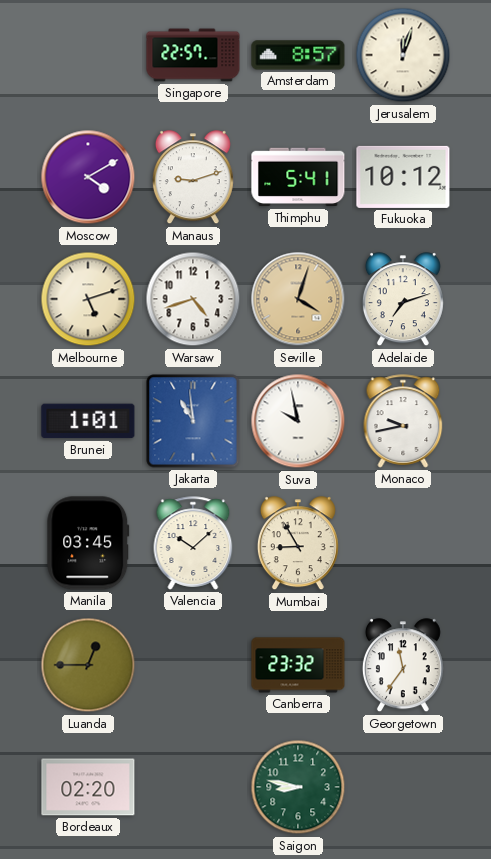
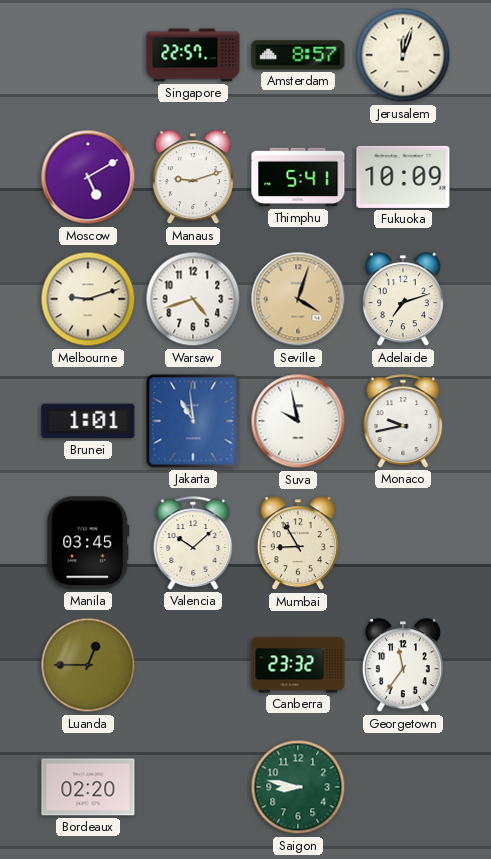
Moscow: 4:10 -> 5:10
Fukuoka: 10:12 -> 10:09
Melbourne: 5:12 -> 9:12
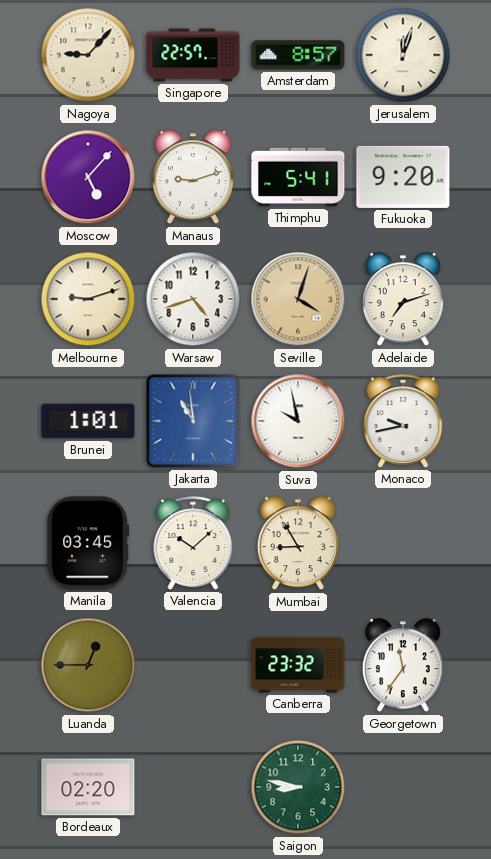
Nagoya: none -> 9:07
Moscow: 5:10 -> 5:07
Fukuoka: 10:09 -> 9:20
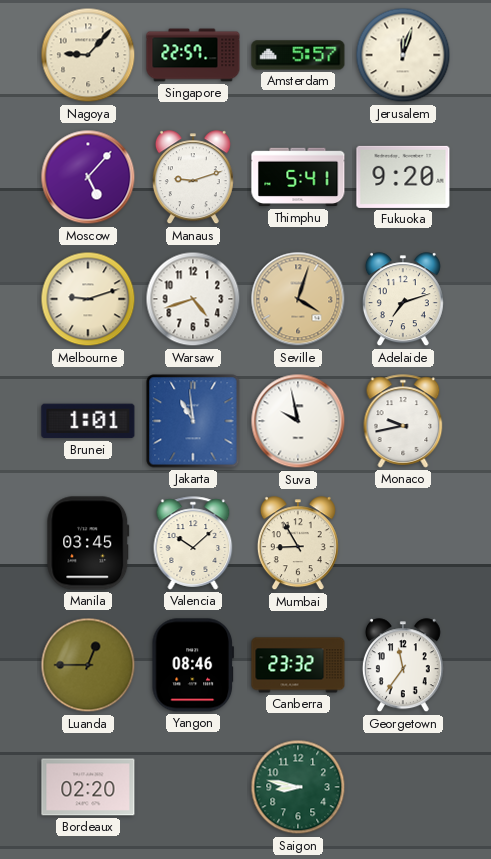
Amsterdam: 8:57 -> 5:57
Yangon: none -> 08:46
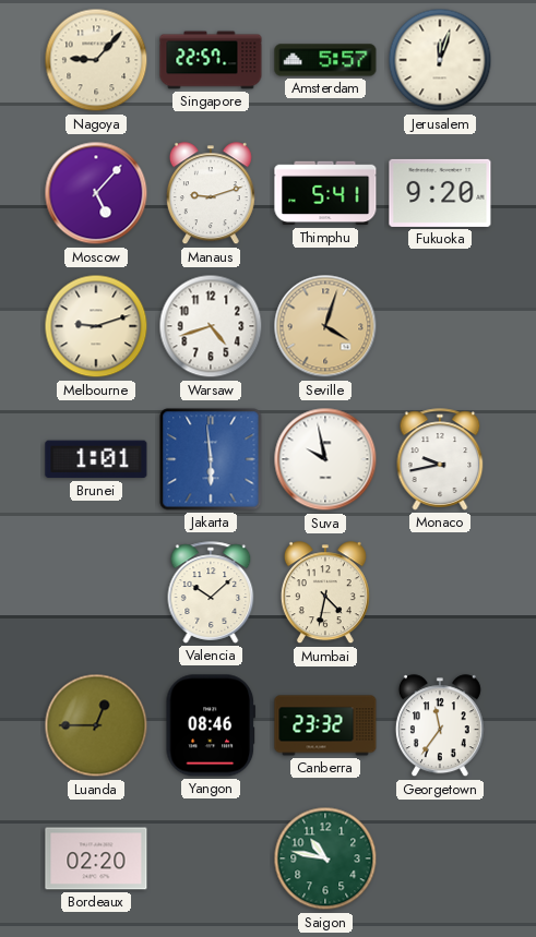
Adelaide: 7:12 -> none
Jakarta: 10:59 -> 5:59
Manila: 03:45 -> none
Mumbai: 8:55 -> 4:32
Saigon: 8:47 -> 10:47
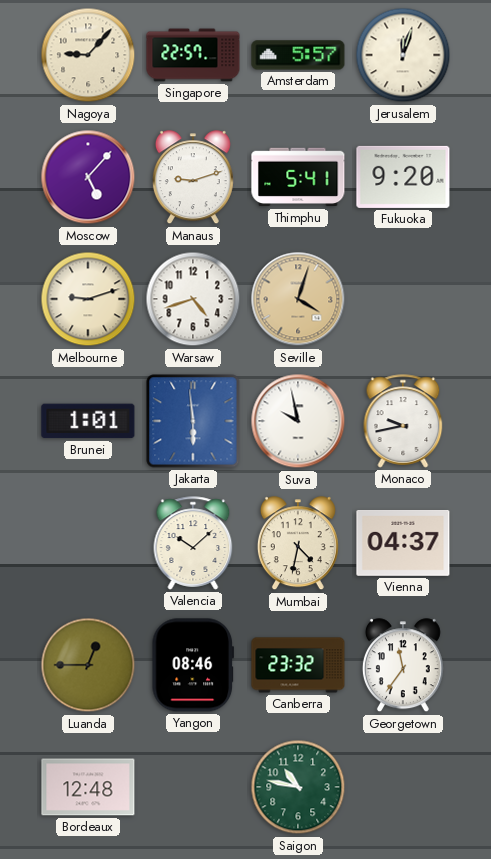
Vienna: none -> 04:37
Bordeaux: 02:20 -> 12:48
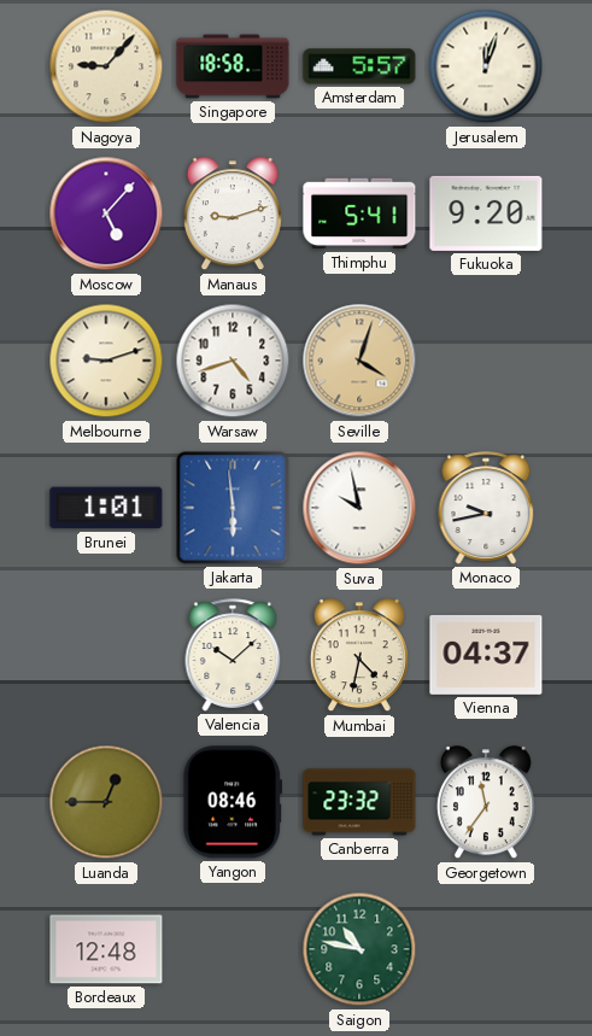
Singapore: 22:57 -> 18:58
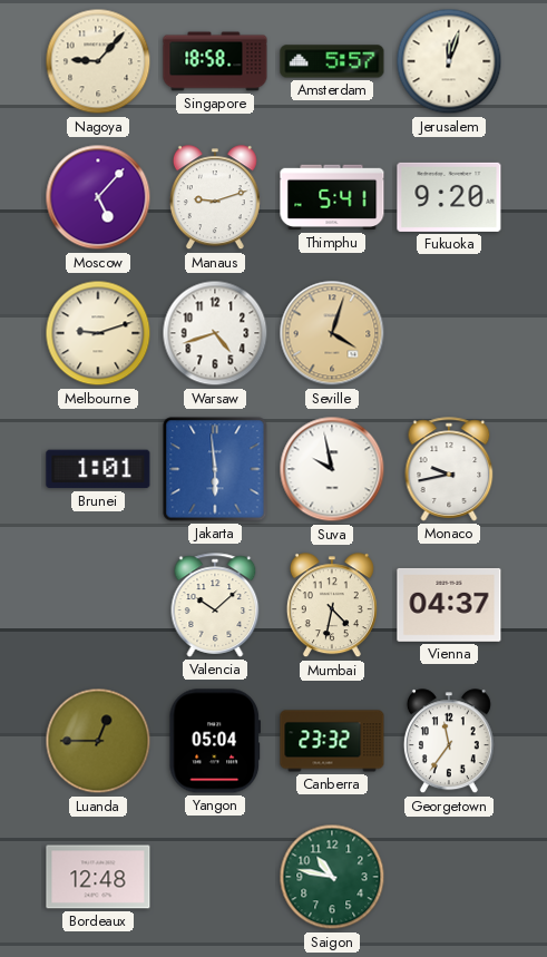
Yangon: 08:46 -> 05:04
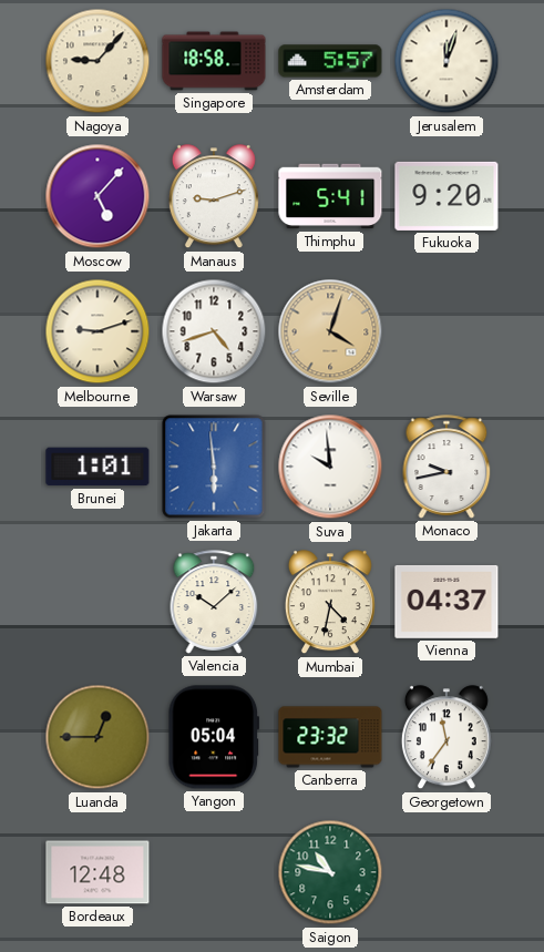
Suva: 9:58 -> 9:59
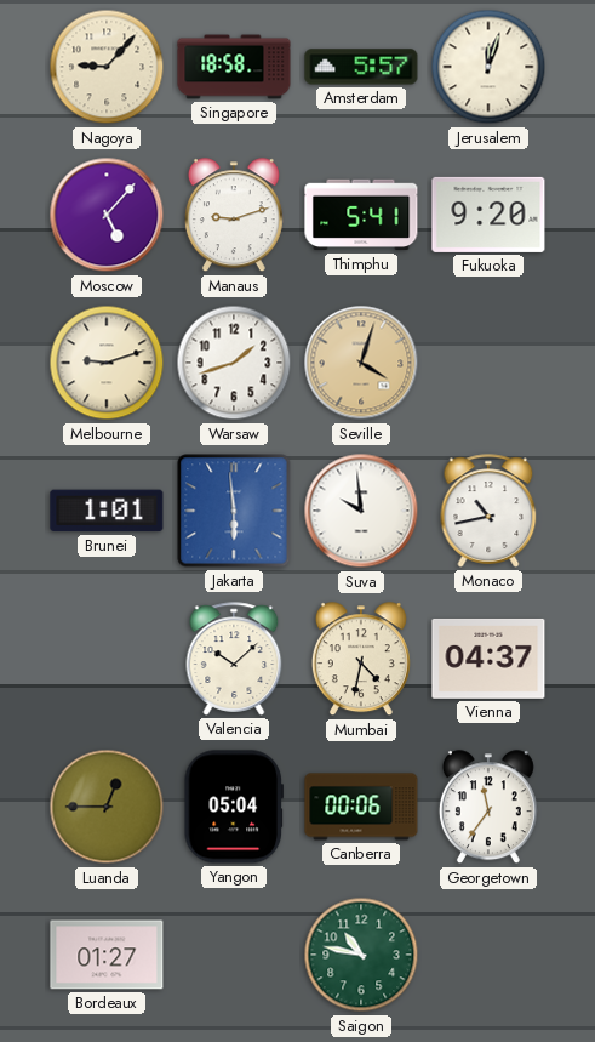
Warsaw: 4:42 -> 1:42
Monaco: 9:43 -> 10:43
Canberra: 23:32 -> 00:06
Bordeaux: 12:48 -> 01:27
